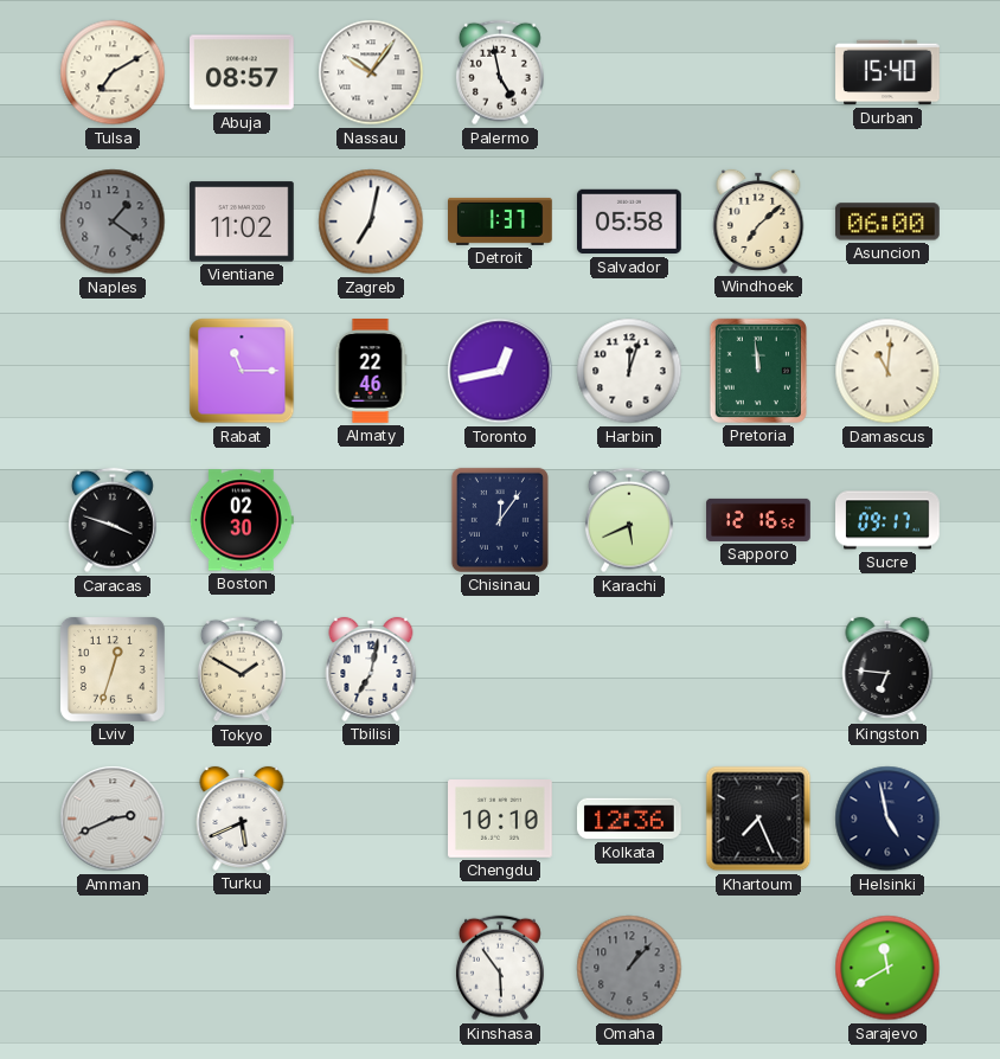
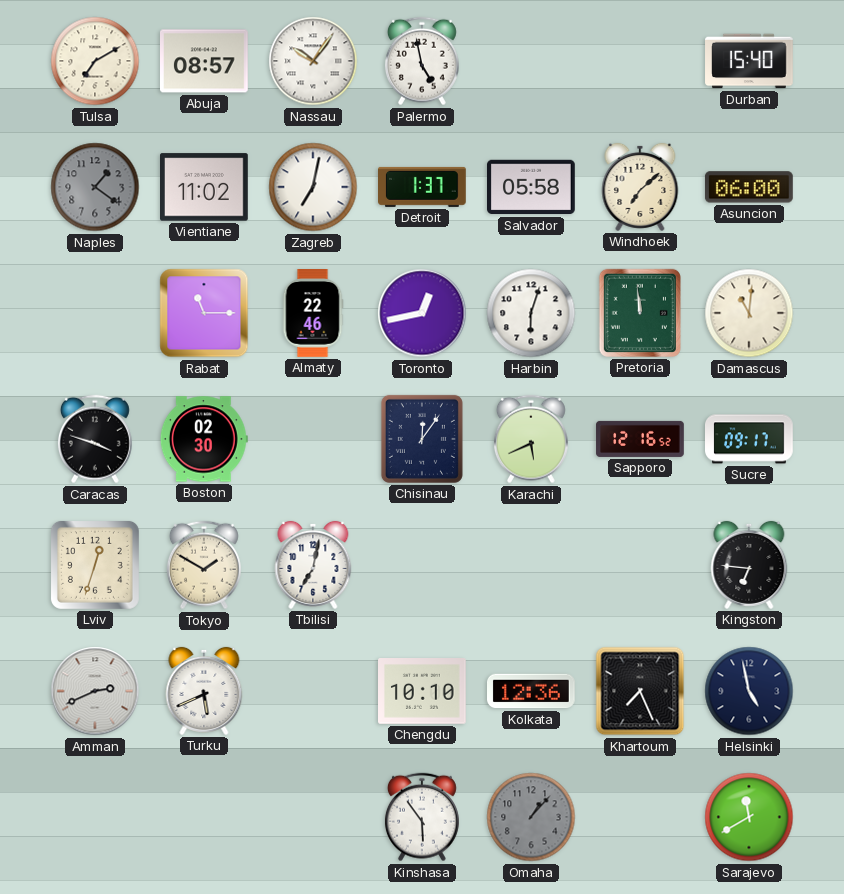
Harbin: 12:03 -> 6:03
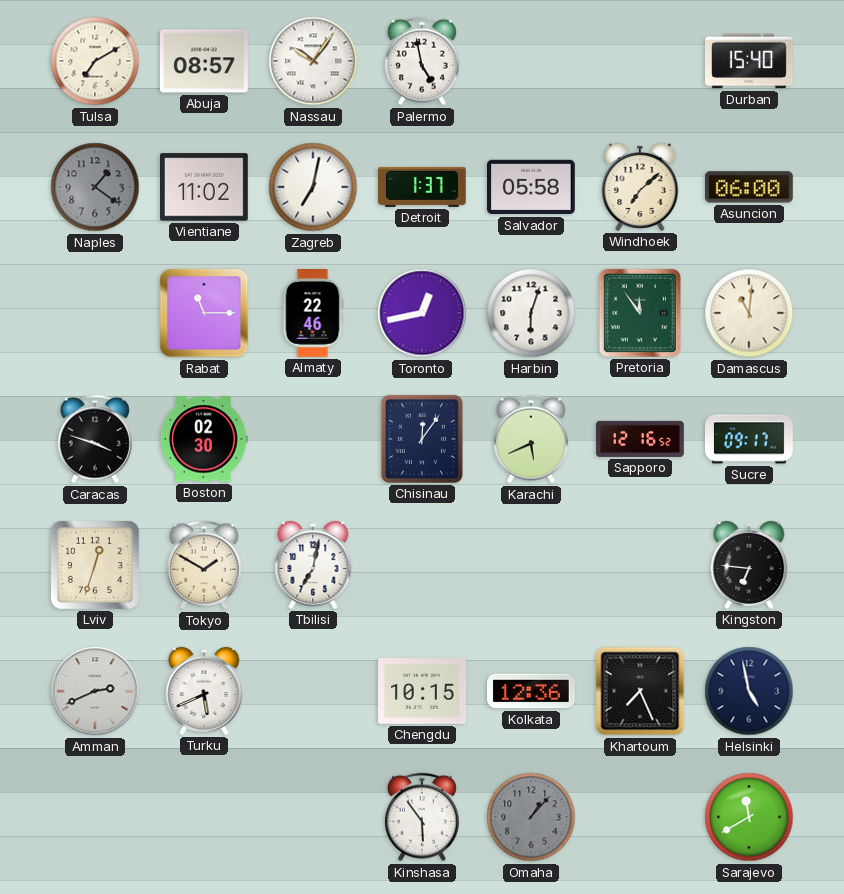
Pretoria: 11:59 -> 11:54
Chengdu: 10:10 -> 10:15
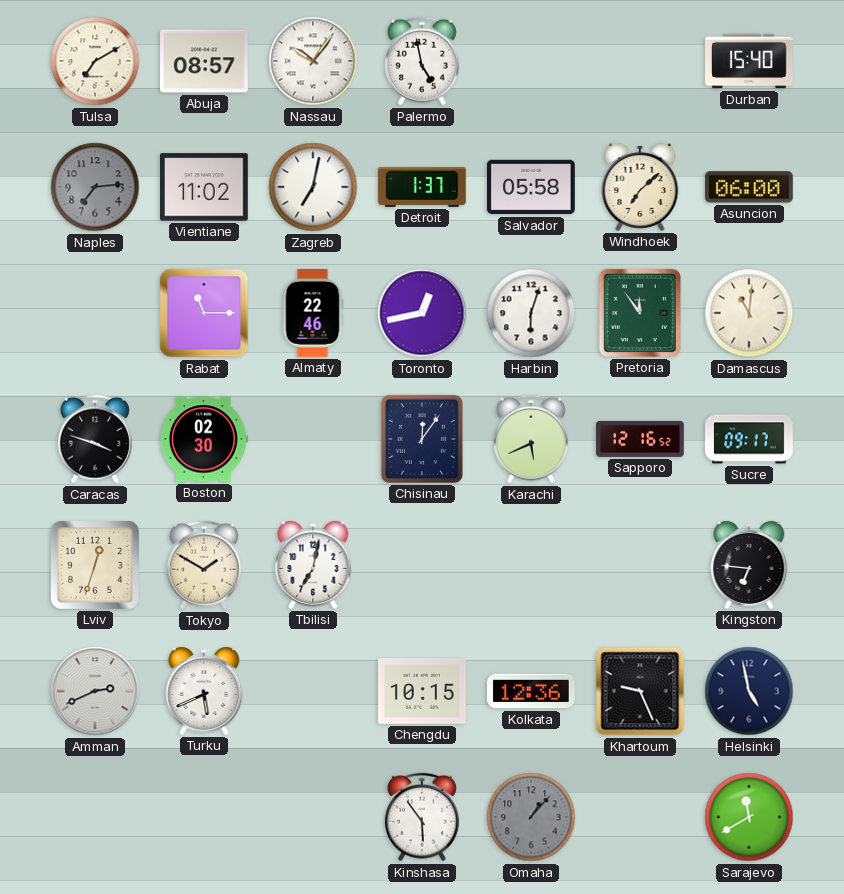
Naples: 1:21 -> 7:14
Khartoum: 7:26 -> 9:26
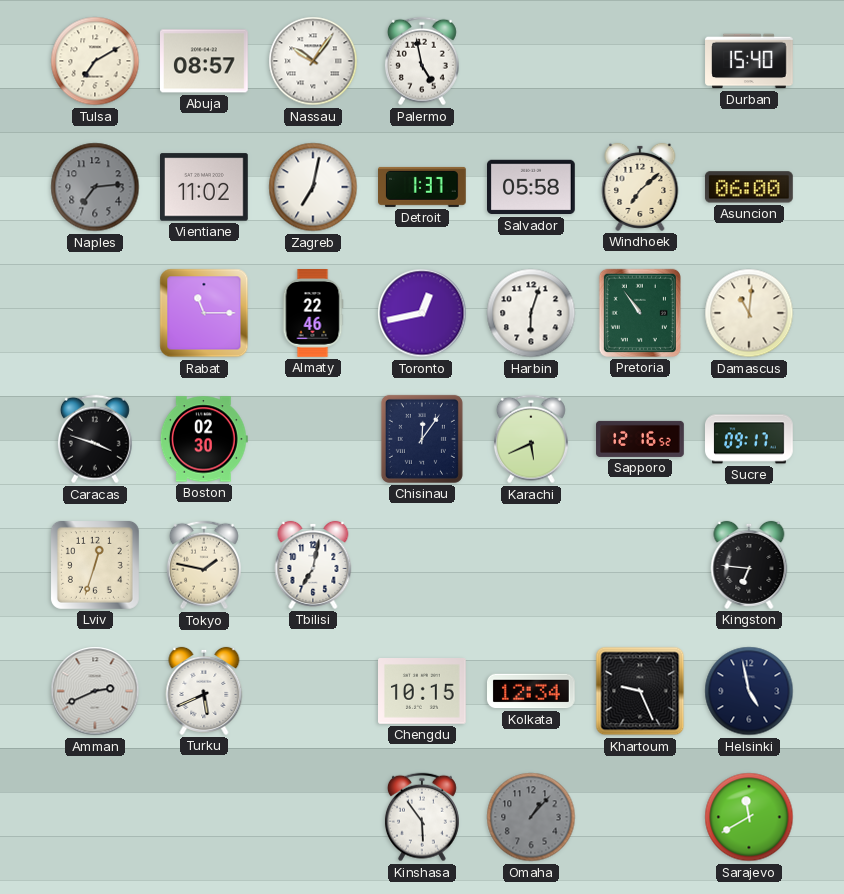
Pretoria: 11:54 -> 10:54
Tokyo: 1:50 -> 1:47
Kolkata: 12:36 -> 12:34
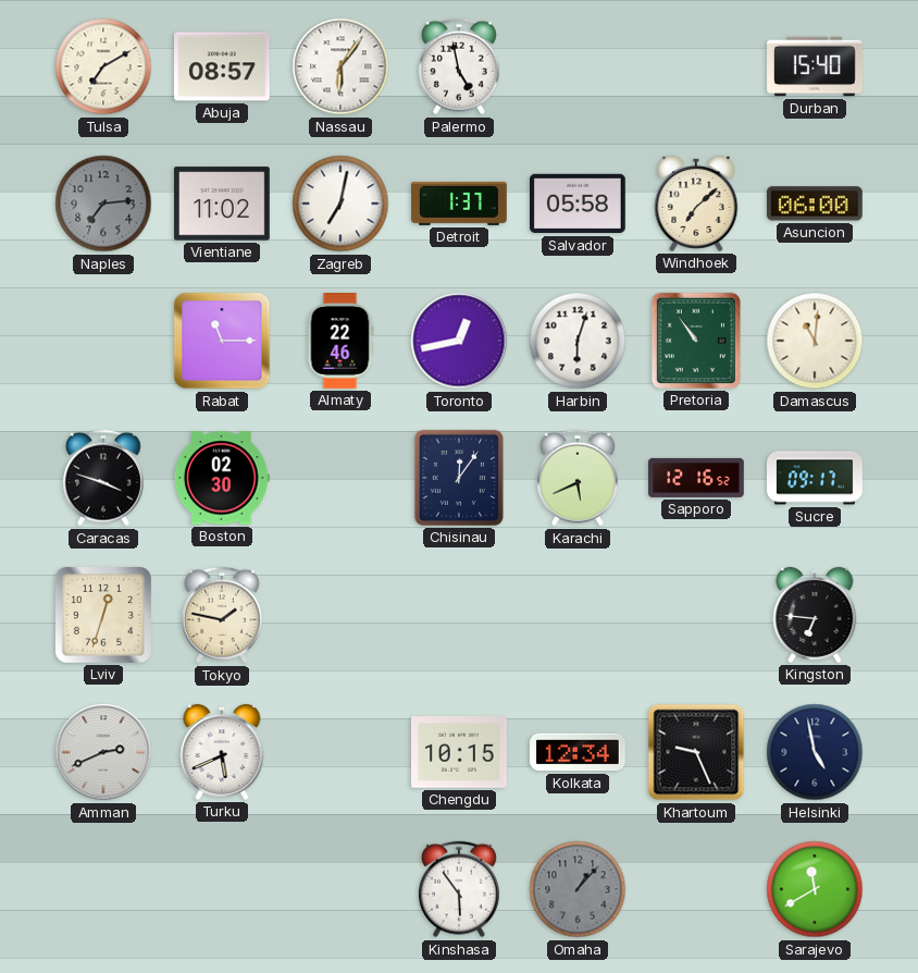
Nassau: 10:06 -> 6:06
Tbilisi: 7:02 -> none
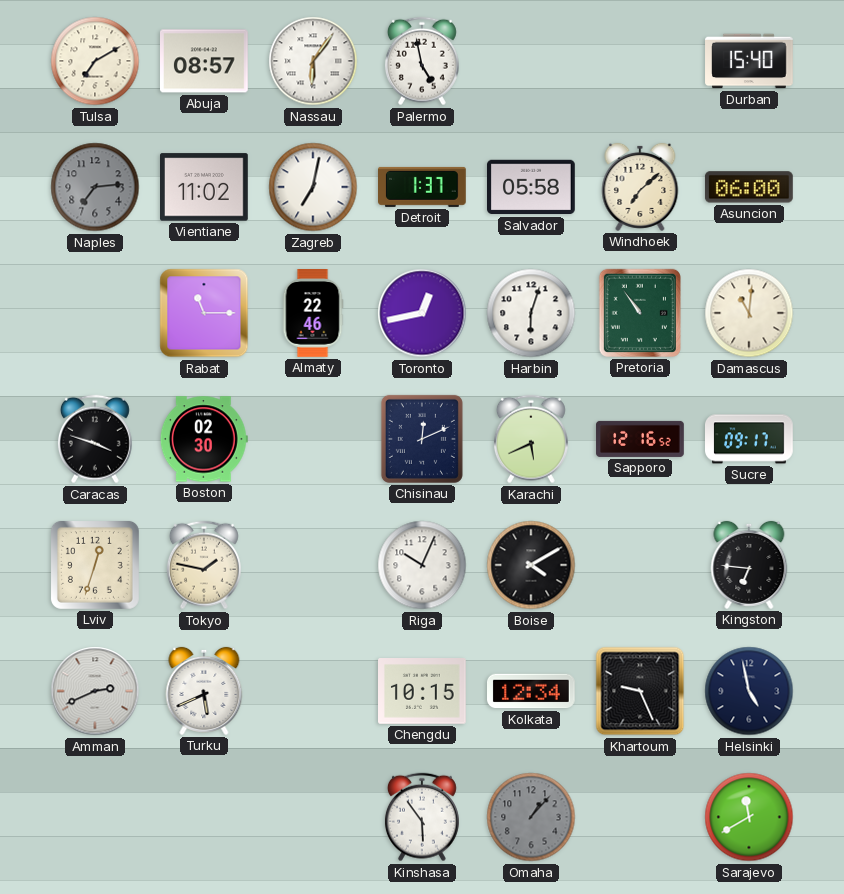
Chisinau: 12:06 -> 12:11
Riga: none -> 10:04
Boise: none -> 4:10
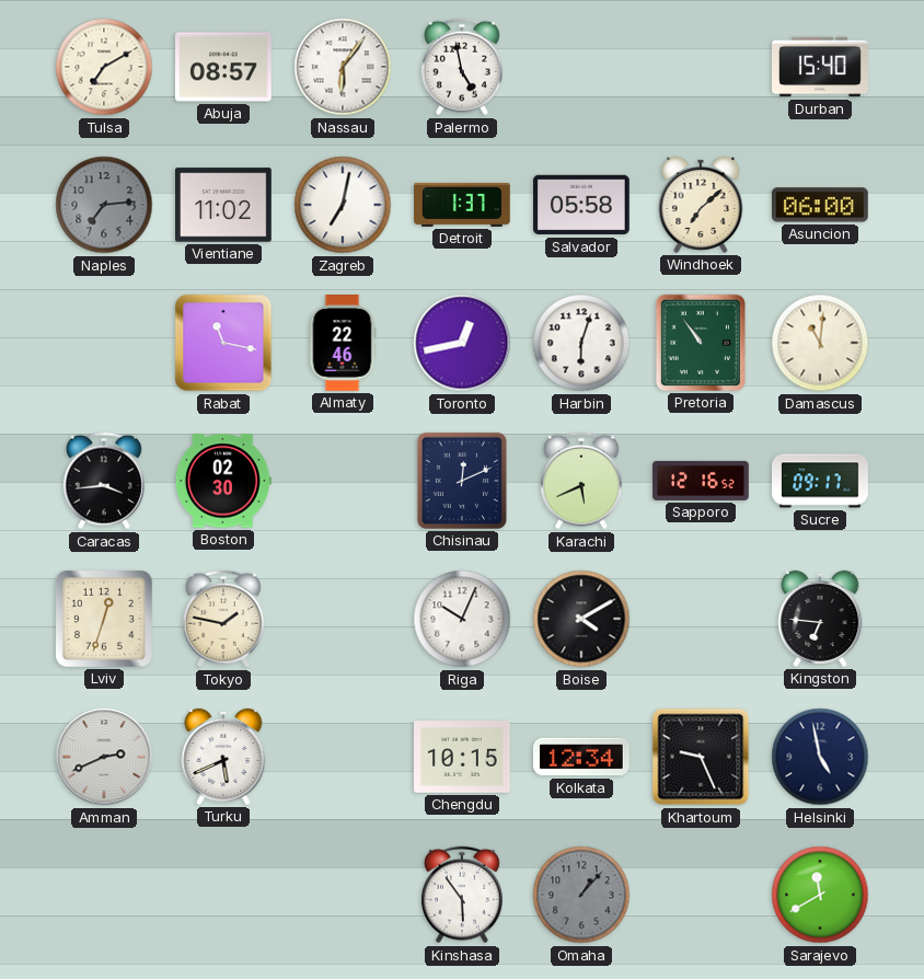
Rabat: 11:15 -> 11:17
Caracas: 3:48 -> 3:44
